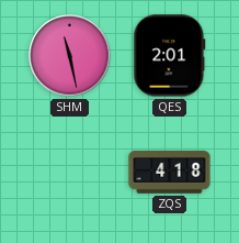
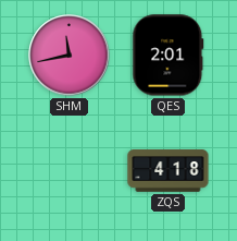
SHM: 11:28 -> 11:43
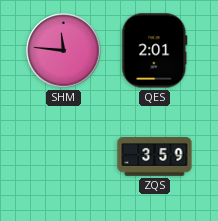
SHM: 11:43 -> 11:46
ZQS: 4:18 -> 3:59
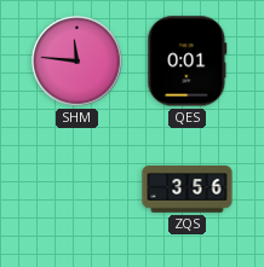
QES: 2:01 -> 0:01
ZQS: 3:59 -> 3:56
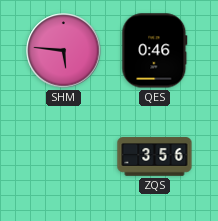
SHM: 11:46 -> 5:46
QES: 0:01 -> 0:46
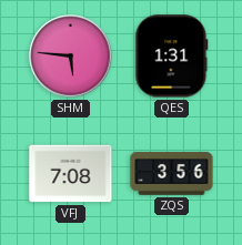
QES: 0:46 -> 1:31
VFJ: none -> 7:08
